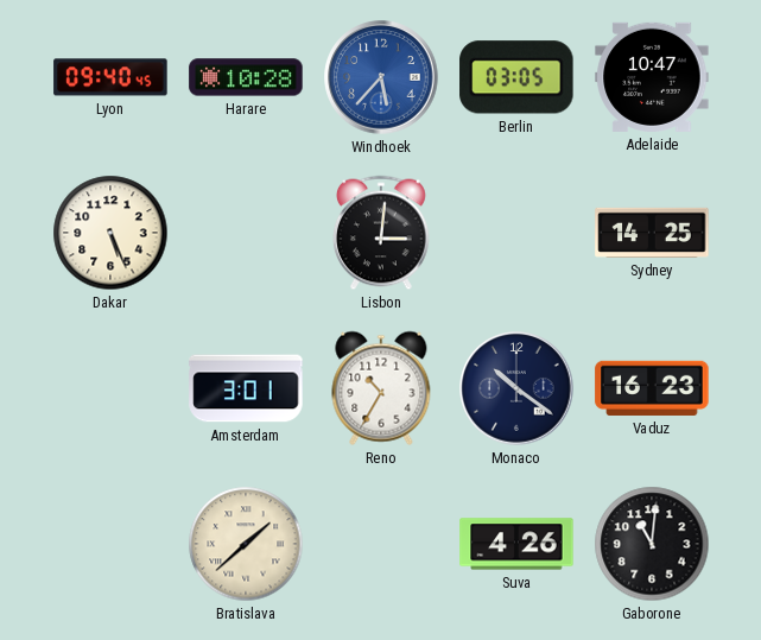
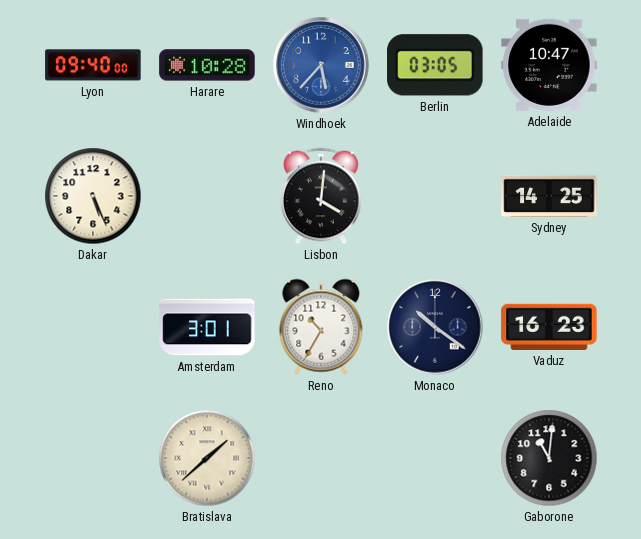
Lyon: 09:40:45 -> 09:40:00
Lisbon: 3:01 -> 4:01
Suva: 4:26 -> none
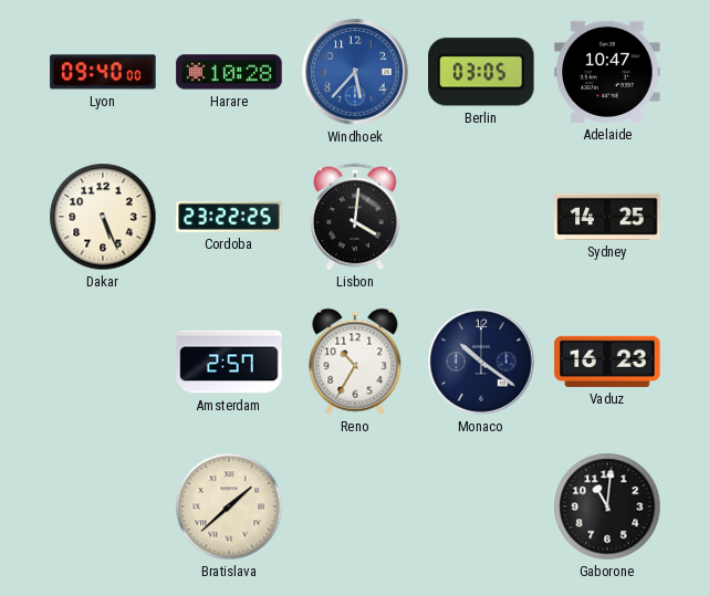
Cordoba: none -> 23:22
Amsterdam: 3:01 -> 2:57
